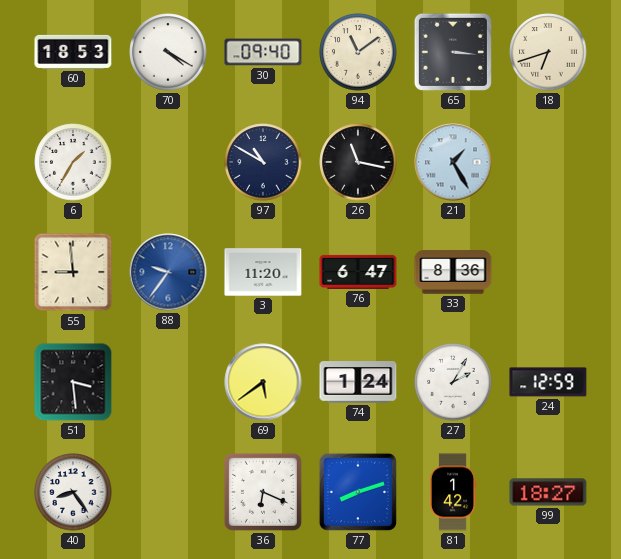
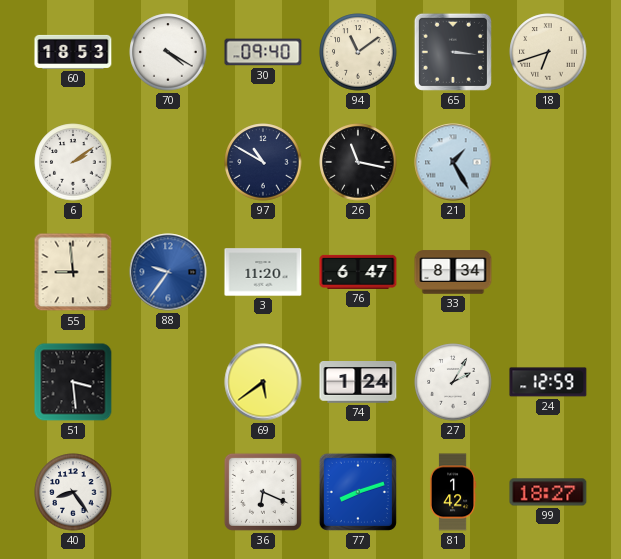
6: 1:35 -> 2:09
33: 8:36 -> 8:34
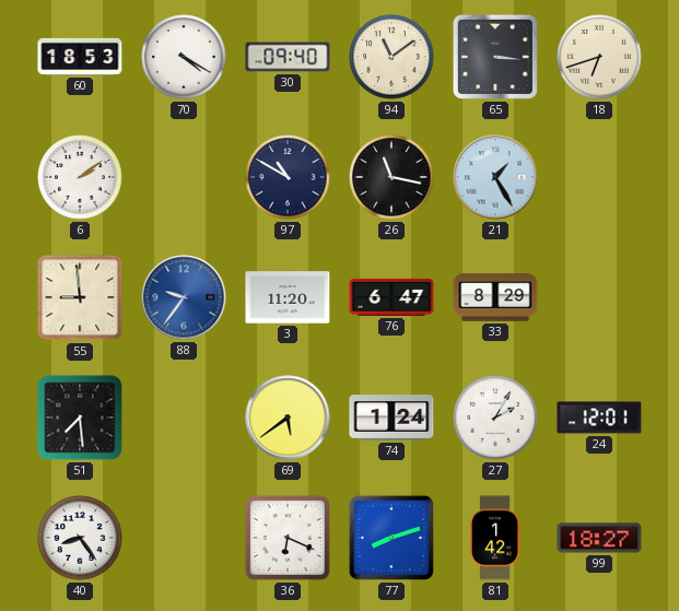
33: 8:34 -> 8:29
51: 3:29 -> 7:29
24: 12:59 -> 12:01
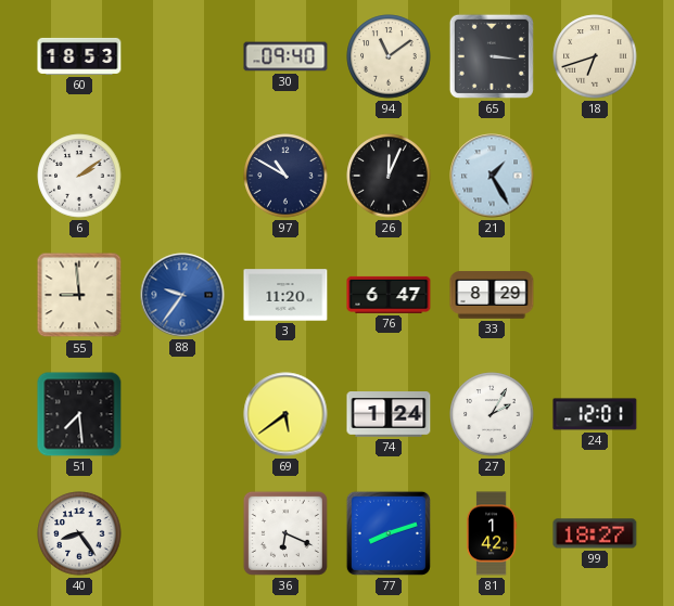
70: 4:20 -> none
26: 11:17 -> 12:04
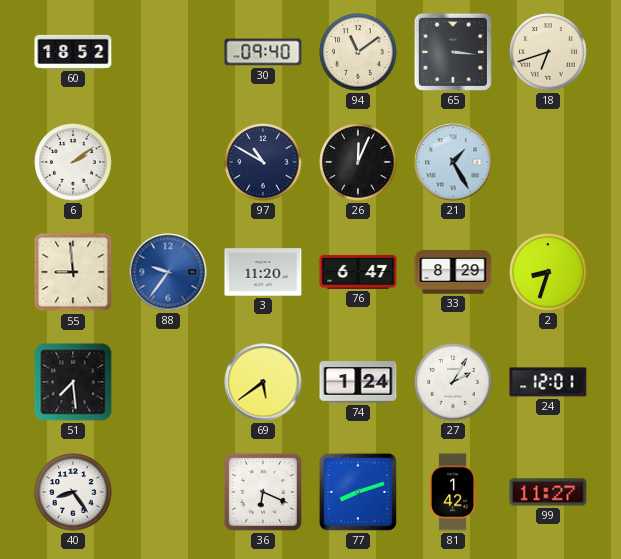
60: 18:53 -> 18:52
2: none -> 8:33
99: 18:27 -> 11:27
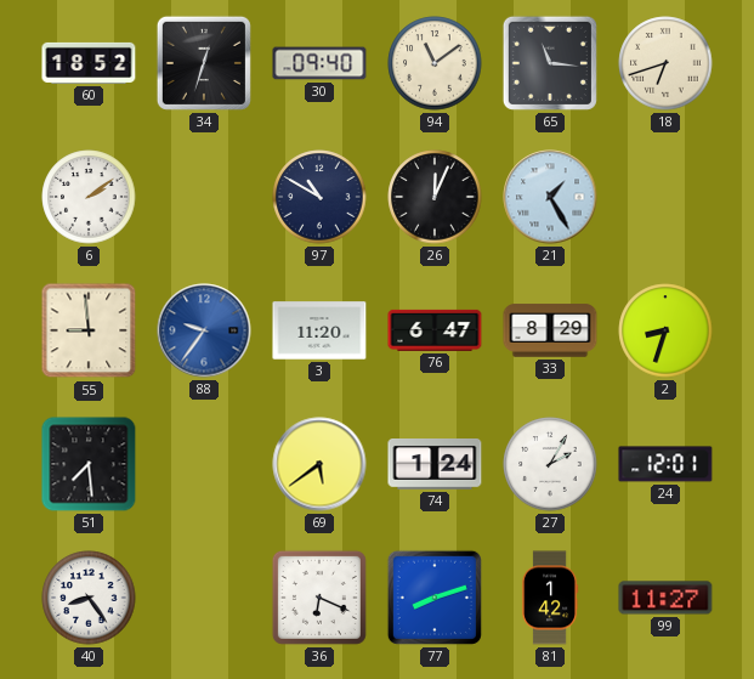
34: none -> 12:33
65: 3:16 -> 11:16
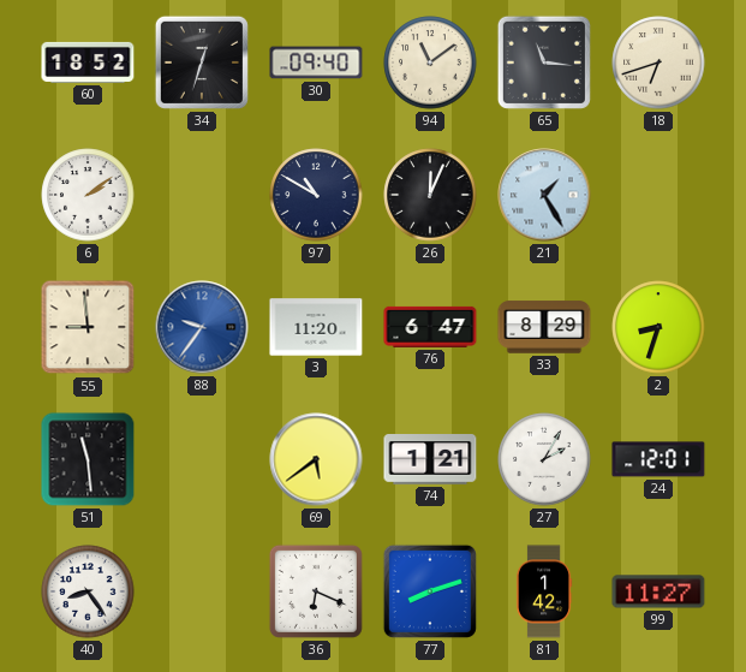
51: 7:29 -> 11:29
74: 1:24 -> 1:21
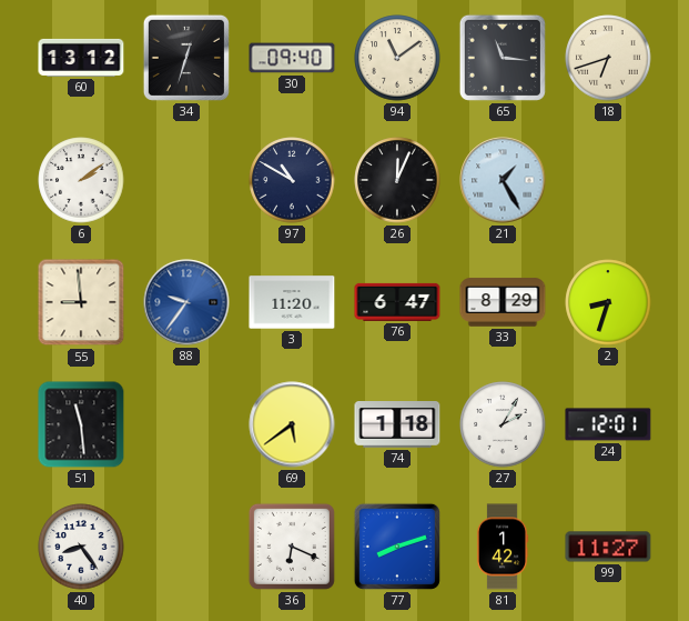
60: 18:52 -> 13:12
74: 1:21 -> 1:18
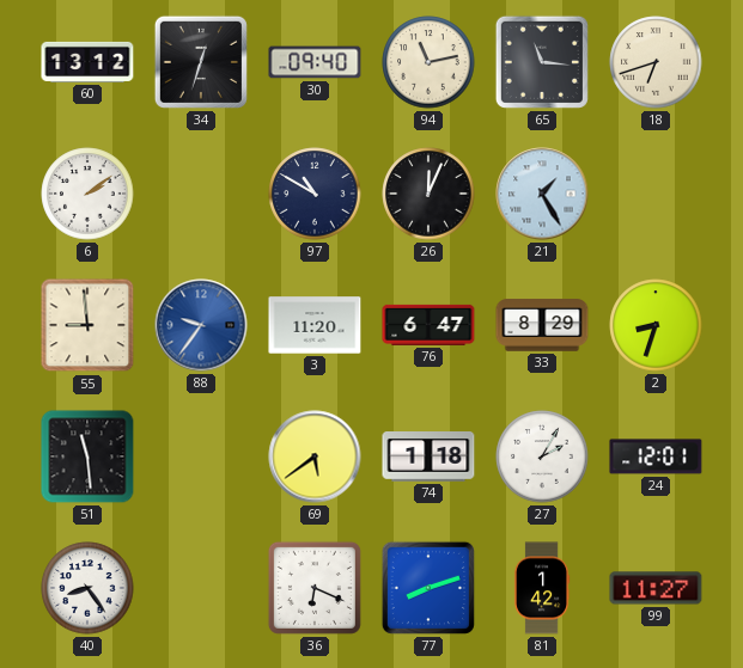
94: 11:09 -> 11:13
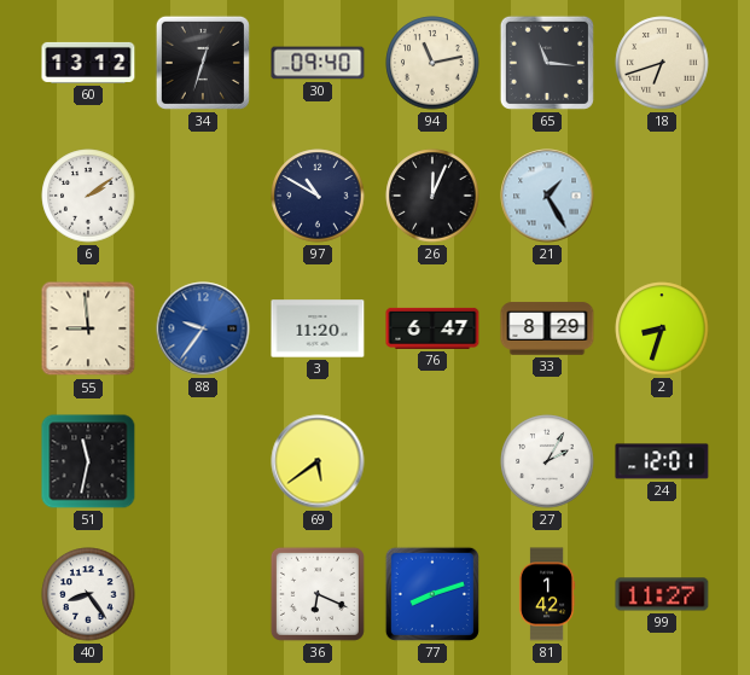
51: 11:29 -> 11:32
74: 1:18 -> none
